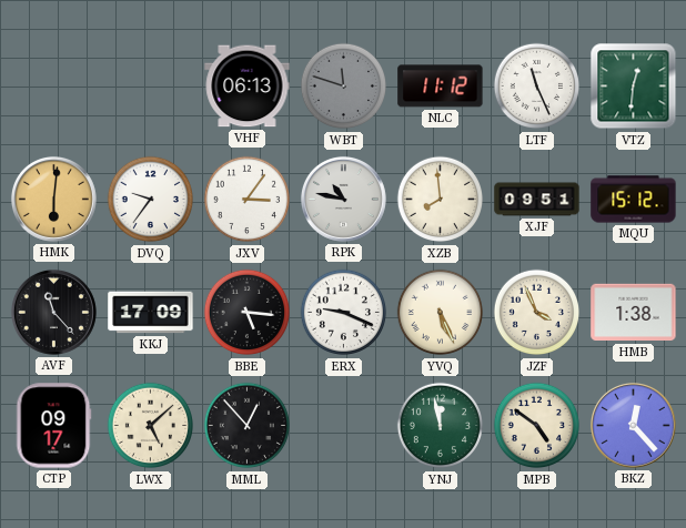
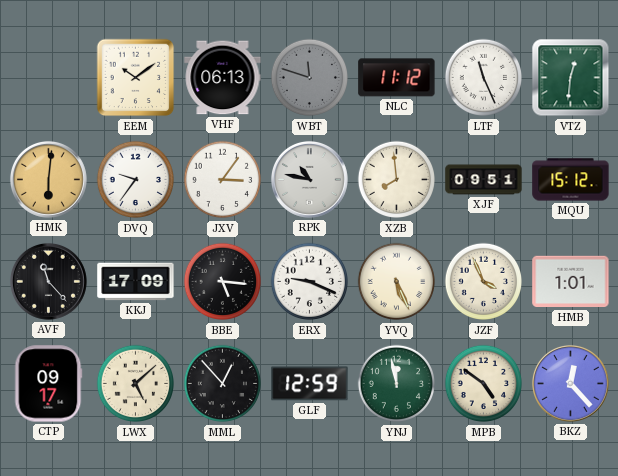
EEM: none -> 10:09
HMB: 1:38 -> 1:01
GLF: none -> 12:59
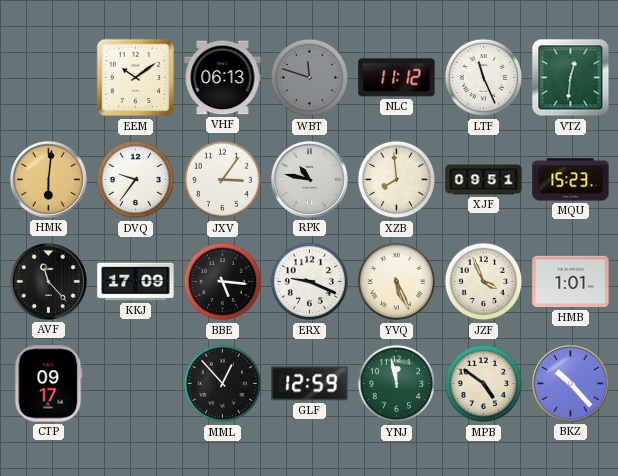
MQU: 15:12 -> 15:23
LWX: 5:08 -> none
BKZ: 12:23 -> 10:23
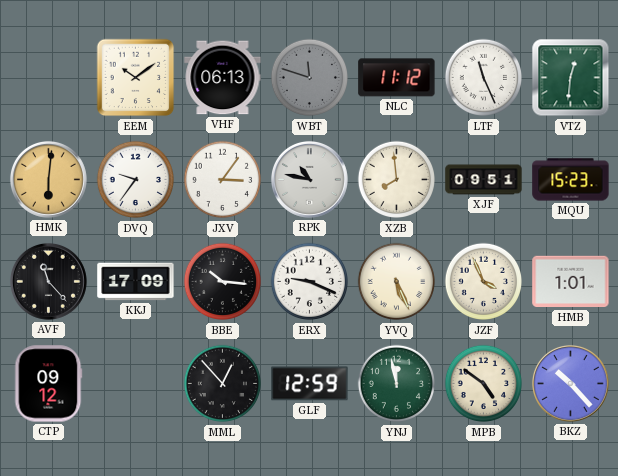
BBE: 5:16 -> 10:16
CTP: 09:17 -> 09:12
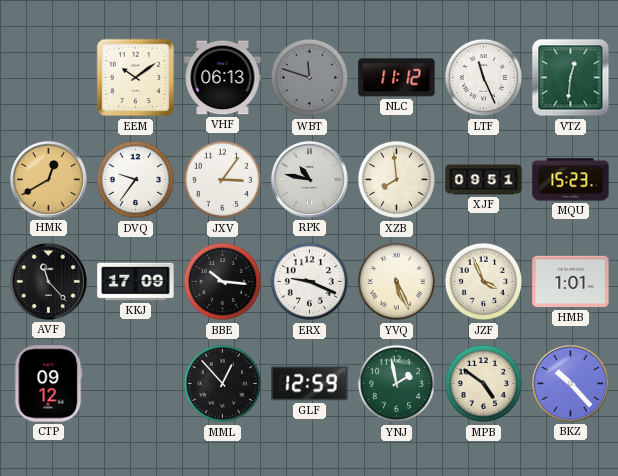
HMK: 6:01 -> 12:40
YNJ: 11:58 -> 1:58
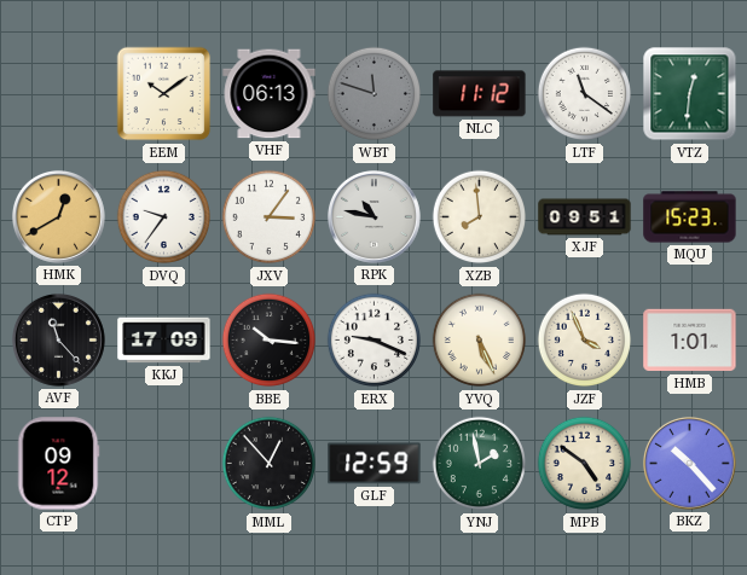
LTF: 11:26 -> 11:21
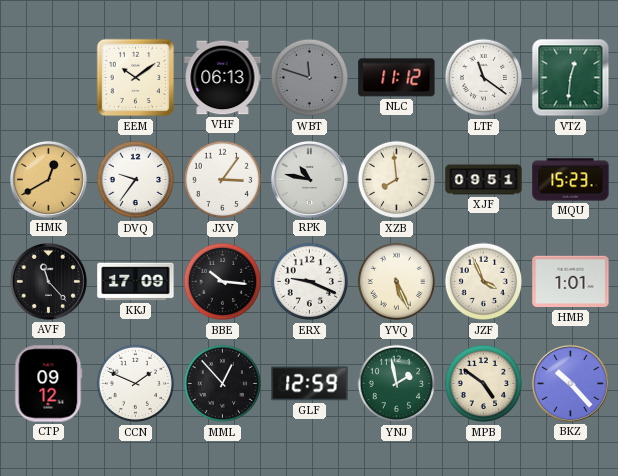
CCN: none -> 1:49
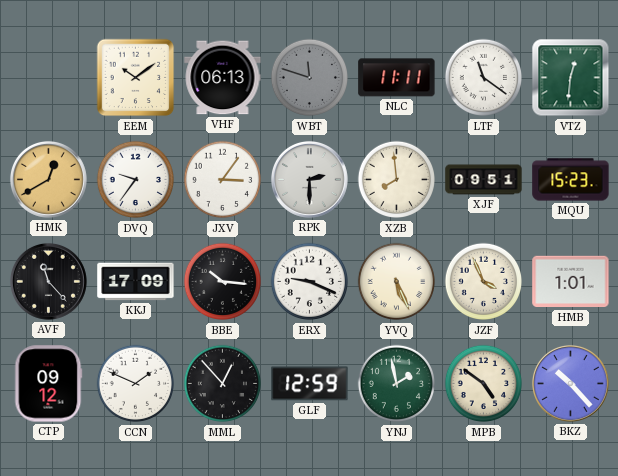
NLC: 11:12 -> 11:11
RPK: 10:47 -> 2:30
